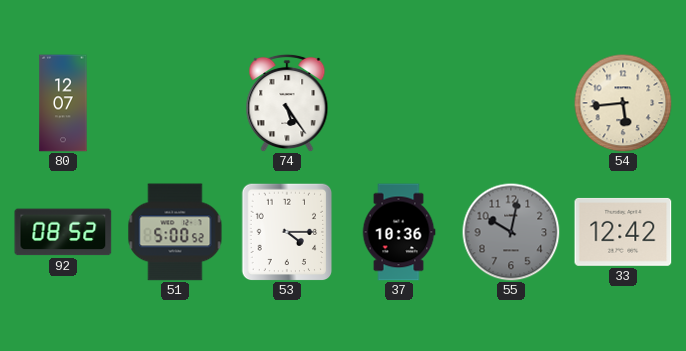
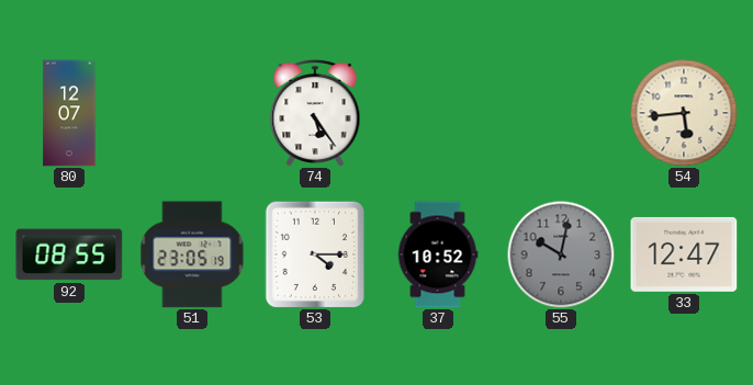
92: 08:52 -> 08:55
51: 5:00 -> 23:05
37: 10:36 -> 10:52
33: 12:42 -> 12:47
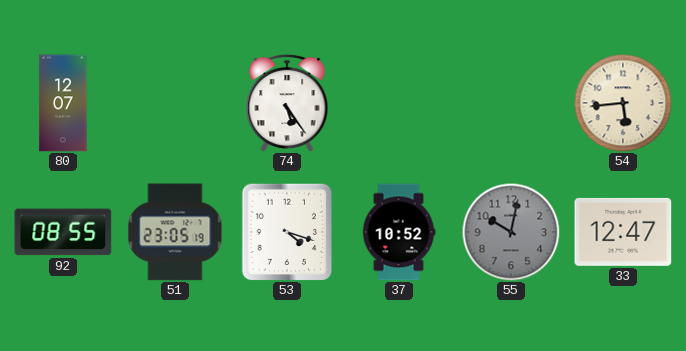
53: 4:15 -> 4:18
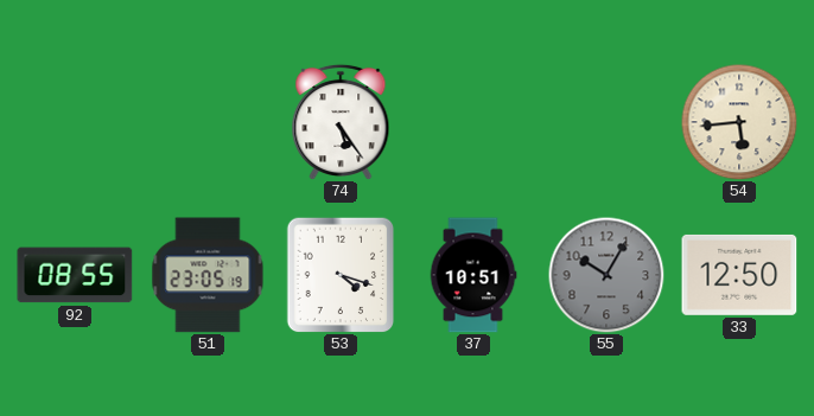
80: 12:07 -> none
37: 10:52 -> 10:51
55: 10:02 -> 10:05
33: 12:47 -> 12:50
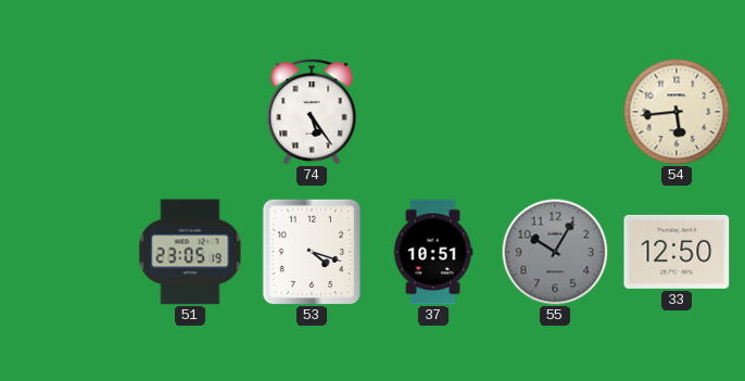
92: 08:55 -> none
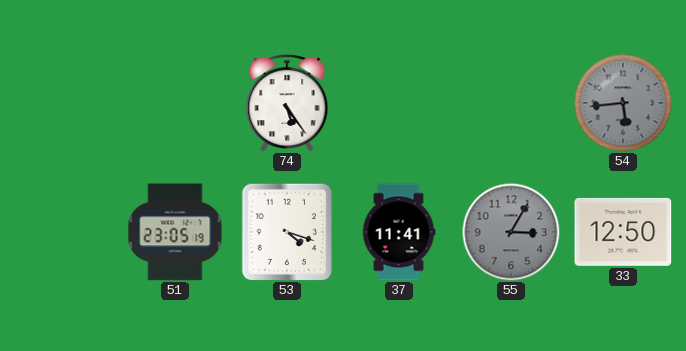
54 dial: cream -> grey
37: 10:51 -> 11:41
55: 10:05 -> 3:05
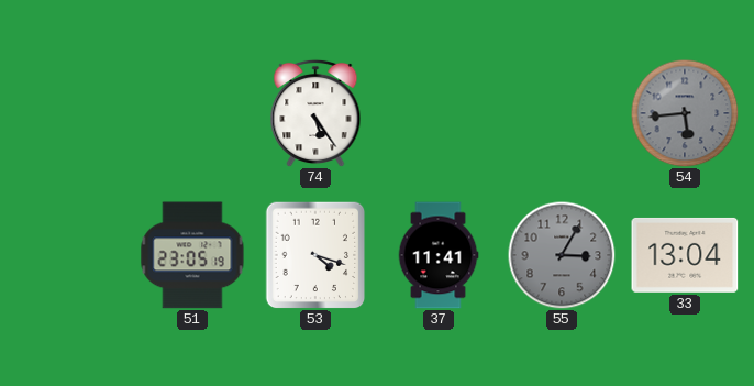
33: 12:50 -> 13:04
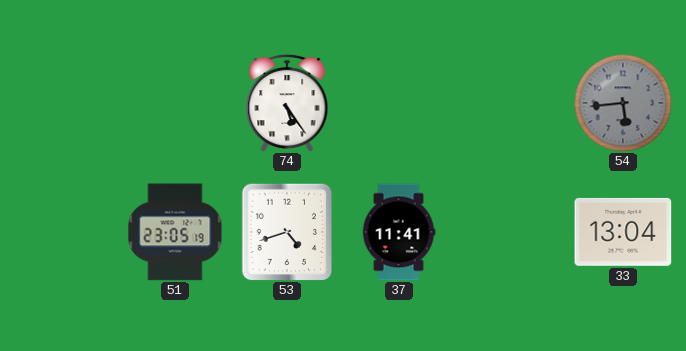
53: 4:18 -> 4:42
55: 3:05 -> none
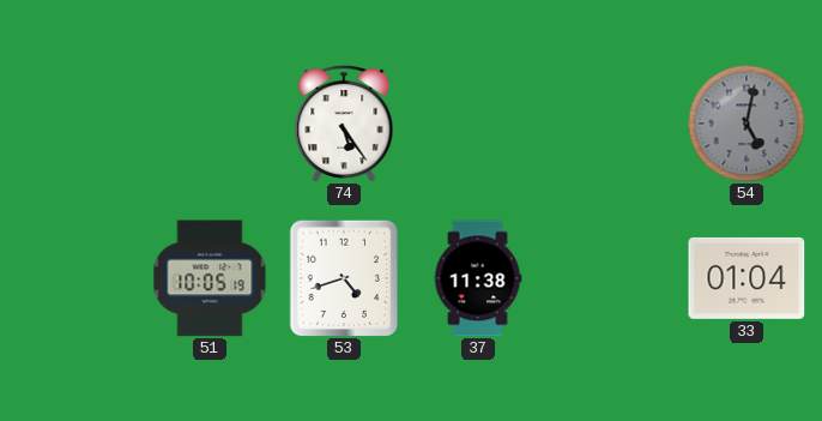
54: 5:44 -> 5:02
51: 23:05 -> 10:05
37: 11:41 -> 11:38
33: 13:04 -> 01:04
